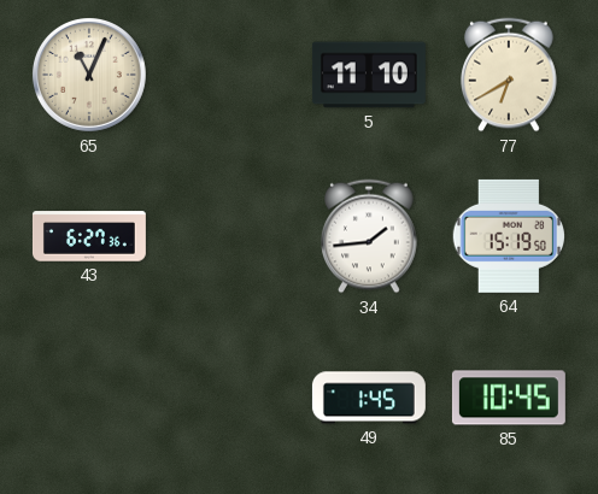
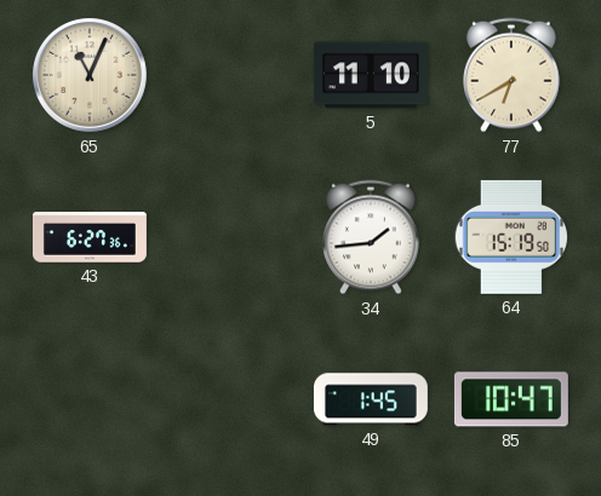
85: 10:45 -> 10:47
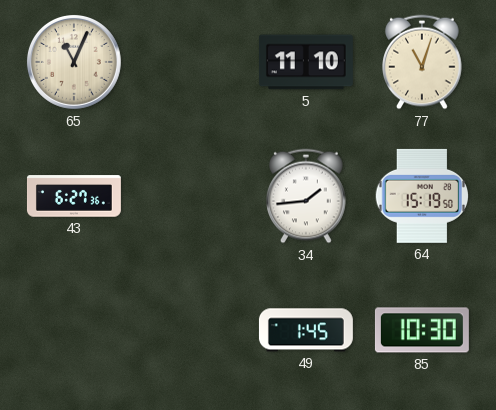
77: 6:40 -> 11:03
85: 10:47 -> 10:30
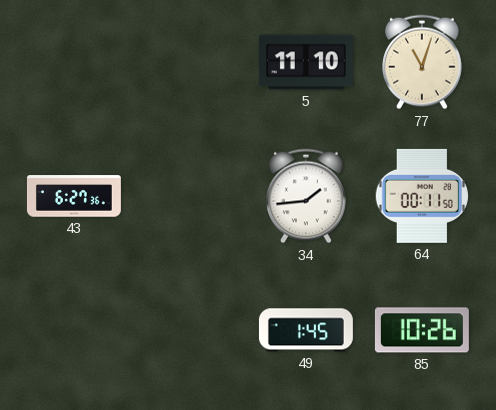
65: 11:04 -> none
64: 15:19 -> 00:11
85: 10:30 -> 10:26
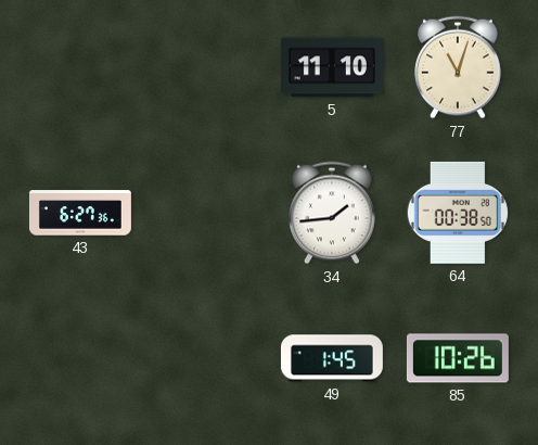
64: 00:11 -> 00:38
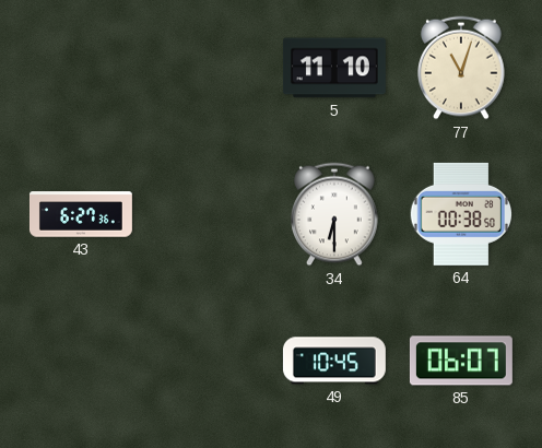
34: 1:44 -> 6:30
49: 1:45 -> 10:45
85: 10:26 -> 06:07
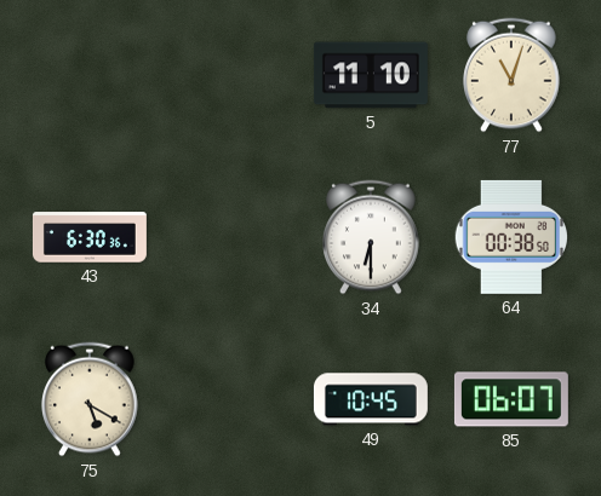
43: 6:27 -> 6:30
75: none -> 5:20
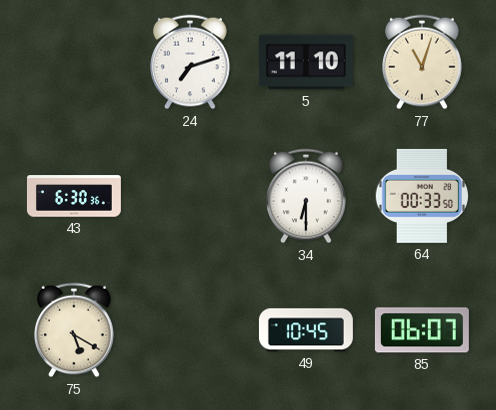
24: none -> 7:12
64: 00:38 -> 00:33
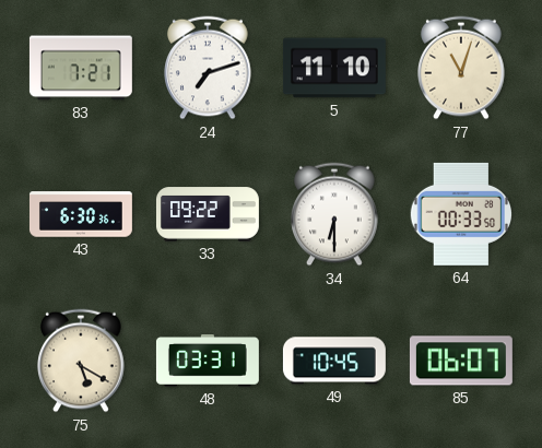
83: none -> 7:21
33: none -> 09:22
48: none -> 03:31
